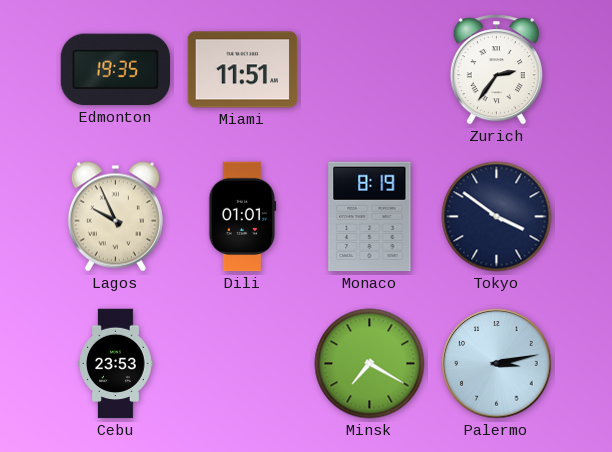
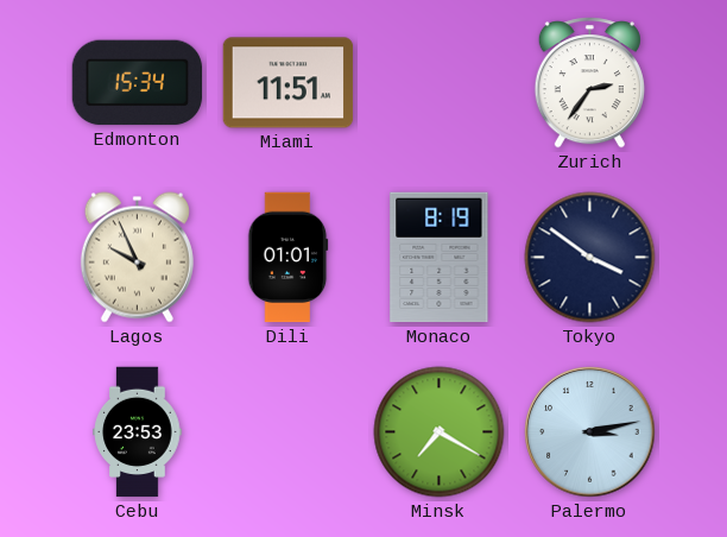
Edmonton: 19:35 -> 15:34
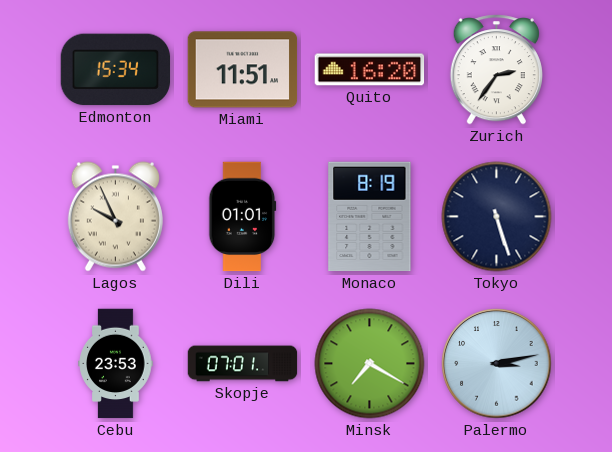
Quito: none -> 16:20
Tokyo: 3:51 -> 5:27
Skopje: none -> 07:01
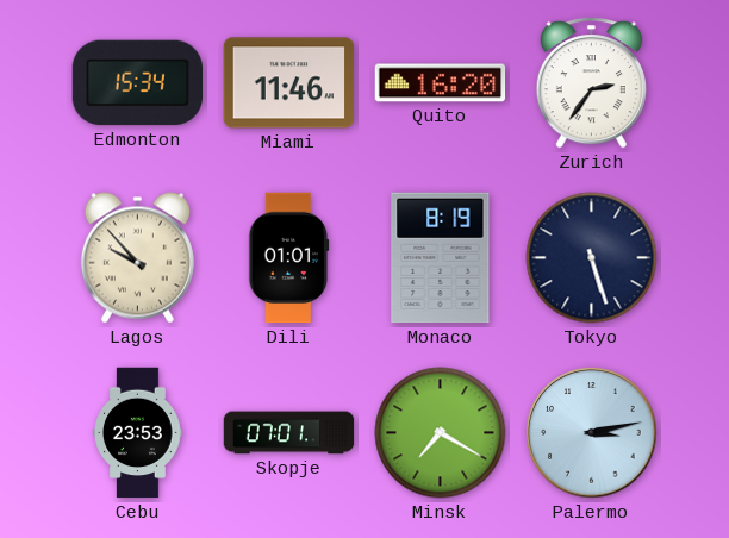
Miami: 11:51 -> 11:46
Lagos: 9:56 -> 9:53
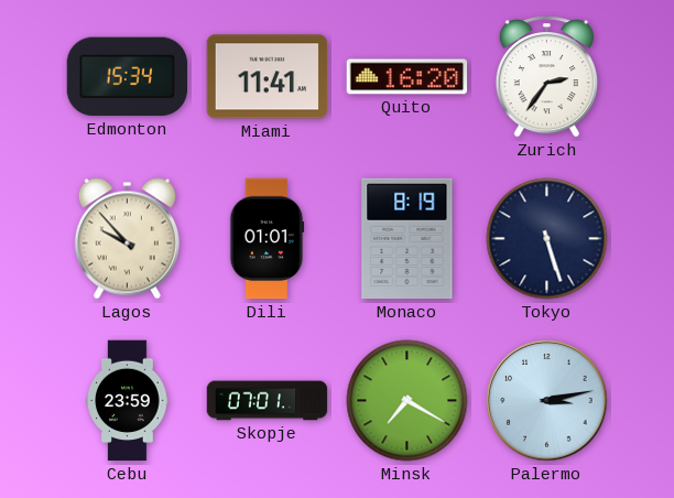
Miami: 11:46 -> 11:41
Cebu: 23:53 -> 23:59
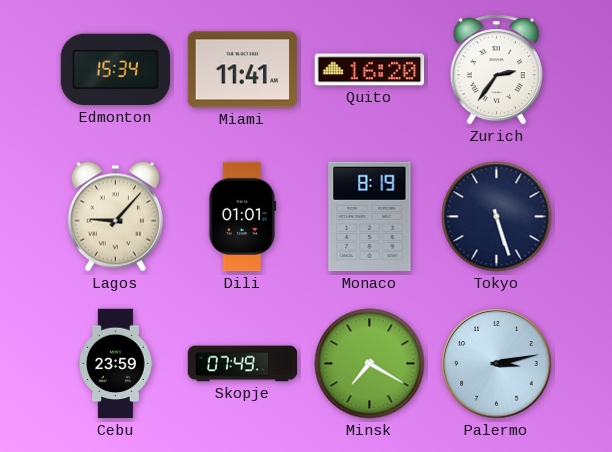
Lagos: 9:53 -> 9:07
Skopje: 07:01 -> 07:49
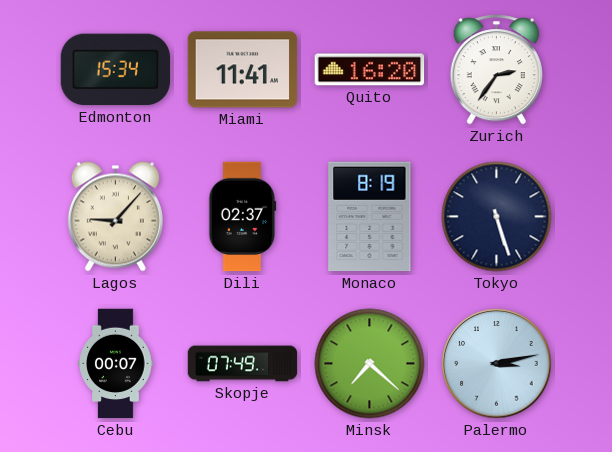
Dili: 01:01 -> 02:37
Cebu: 23:59 -> 00:07
Minsk: 7:20 -> 7:22
